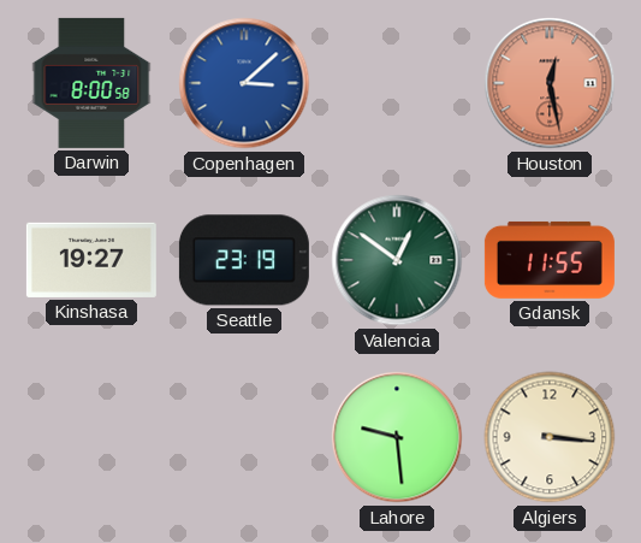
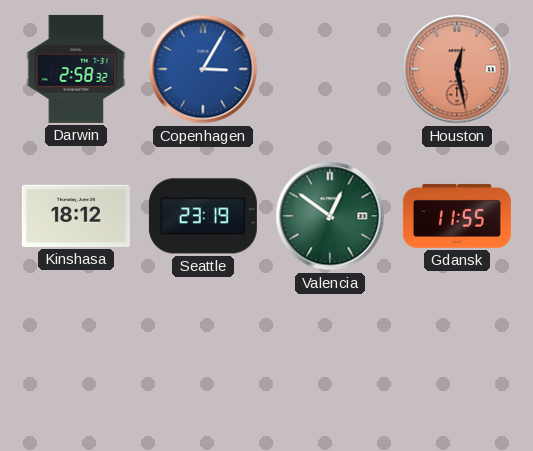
Darwin: 8:00 -> 2:58
Copenhagen: 3:08 -> 3:05
Kinshasa: 19:27 -> 18:12
Lahore: 9:29 -> none
Algiers: 3:16 -> none
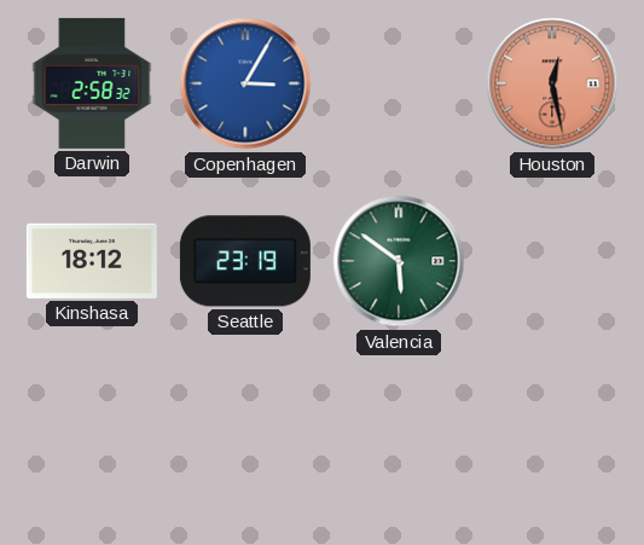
Valencia: 12:51 -> 5:51
Gdansk: 11:55 -> none
